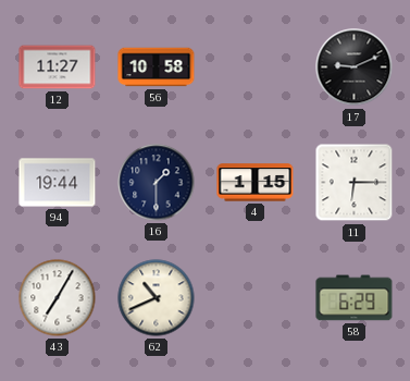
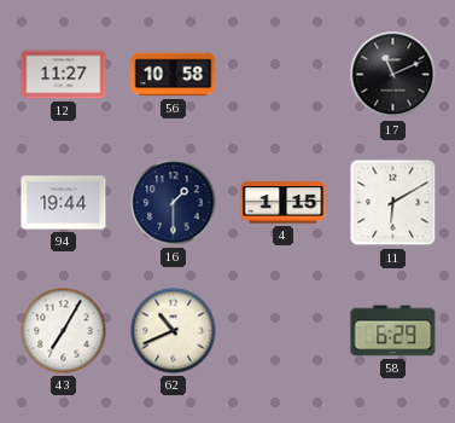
17: 9:11 -> 11:11
11: 6:15 -> 6:10
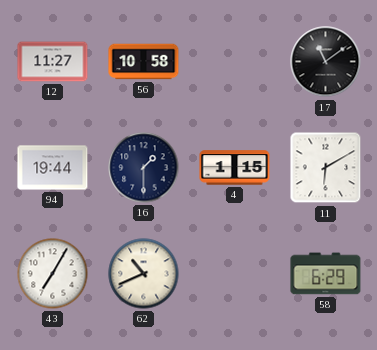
17: 11:11 -> 11:09
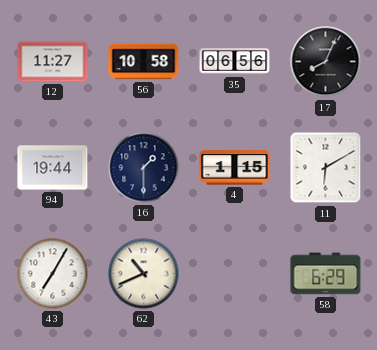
35: none -> 06:56
17: 11:09 -> 8:04
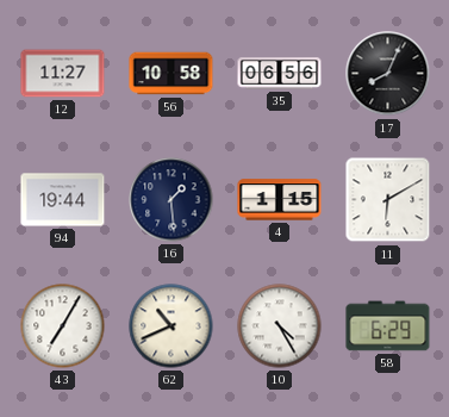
16: 1:30 -> 1:29
10: none -> 4:25
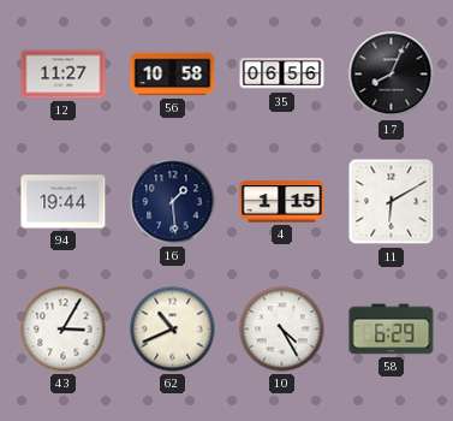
43: 7:05 -> 3:05
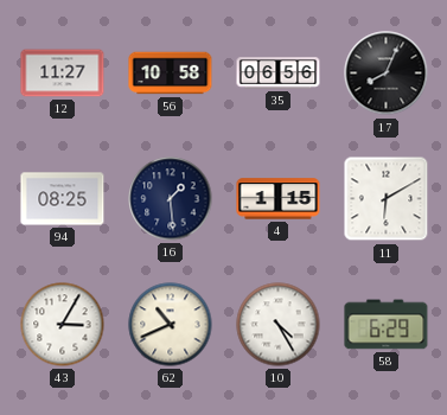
94: 19:44 -> 08:25
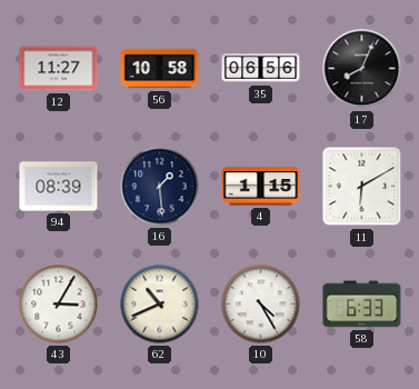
94: 08:25 -> 08:39
58: 6:29 -> 6:33
